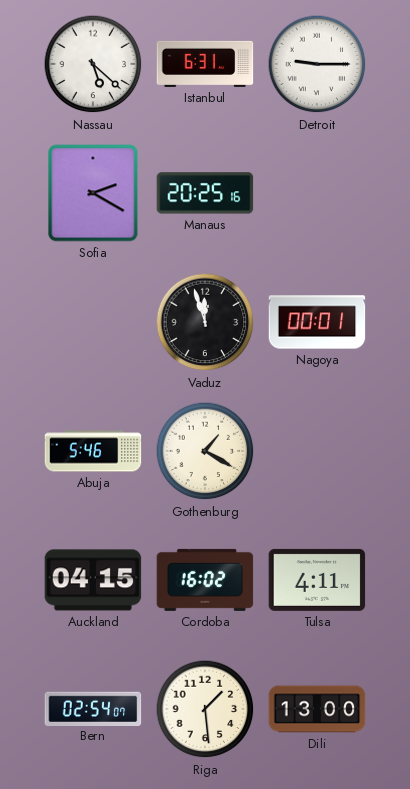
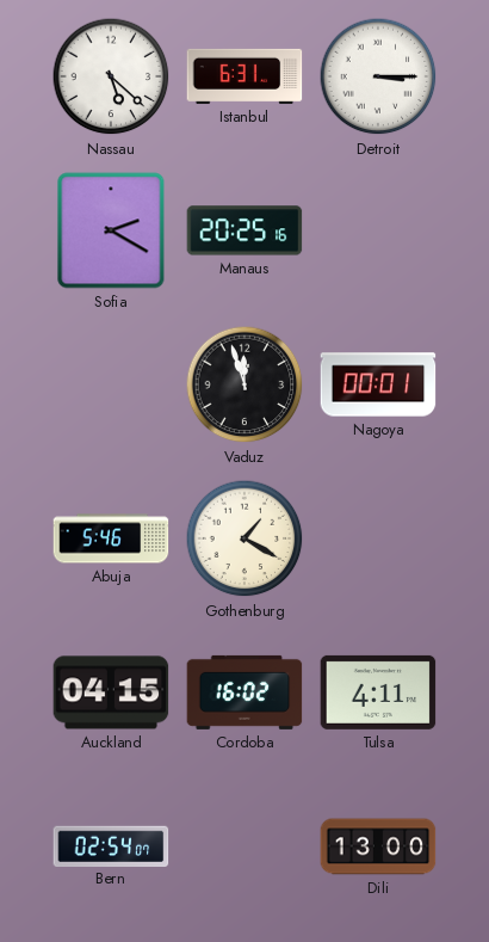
Detroit: 9:15 -> 3:15
Riga: 1:29 -> none
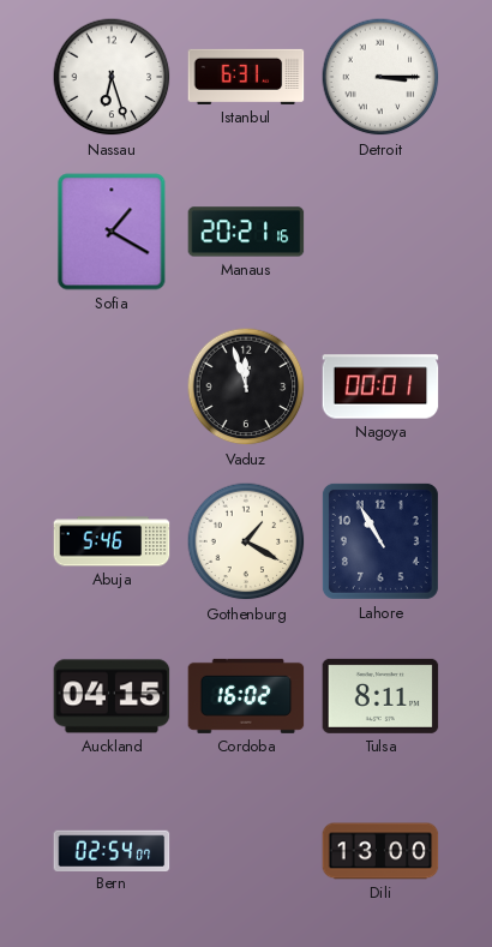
Nassau: 5:22 -> 6:27
Sofia: 2:20 -> 1:20
Manaus: 20:25 -> 20:21
Lahore: none -> 10:55
Tulsa: 4:11 -> 8:11
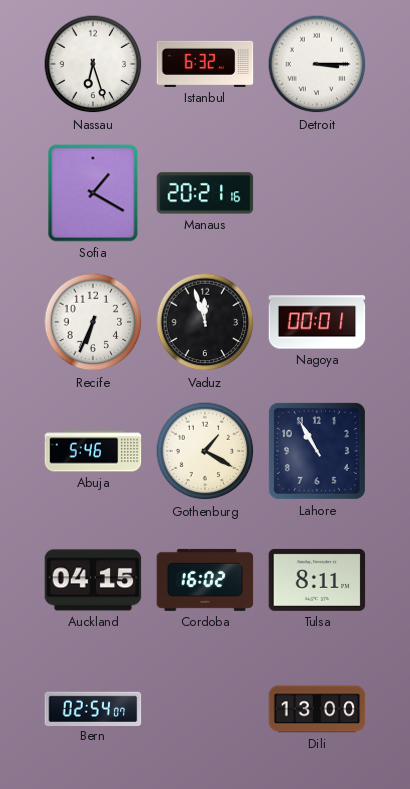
Istanbul: 6:31 -> 6:32
Recife: none -> 6:34
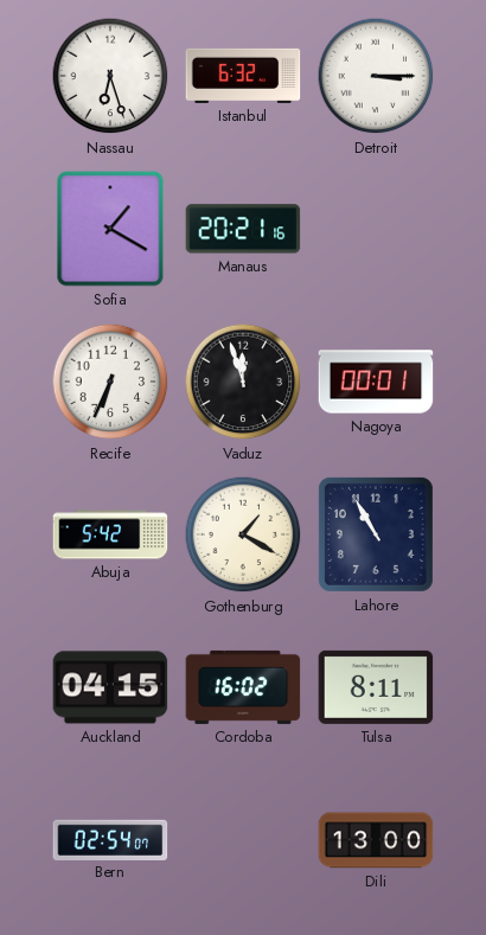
Abuja: 5:46 -> 5:42
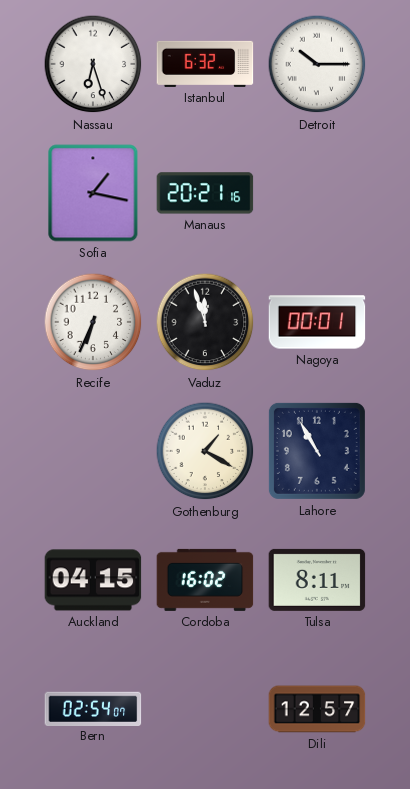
Detroit: 3:15 -> 10:15
Sofia: 1:20 -> 1:17
Abuja: 5:42 -> none
Dili: 13:00 -> 12:57
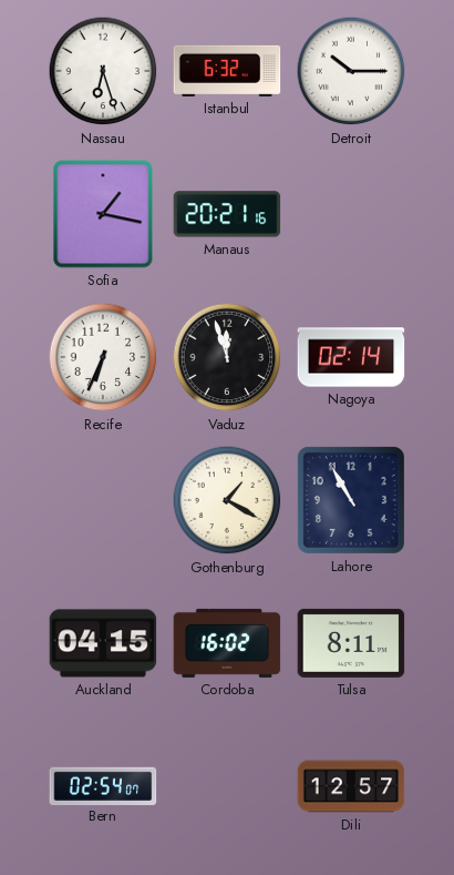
Nagoya: 00:01 -> 02:14
